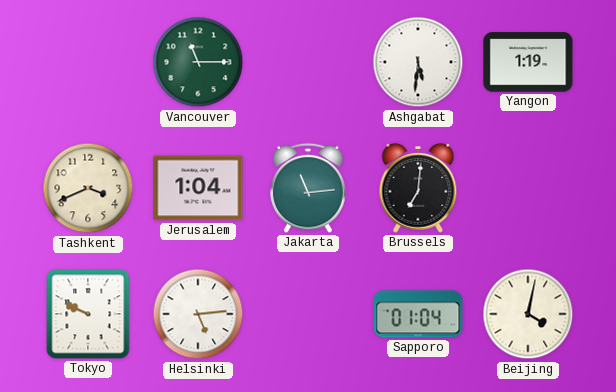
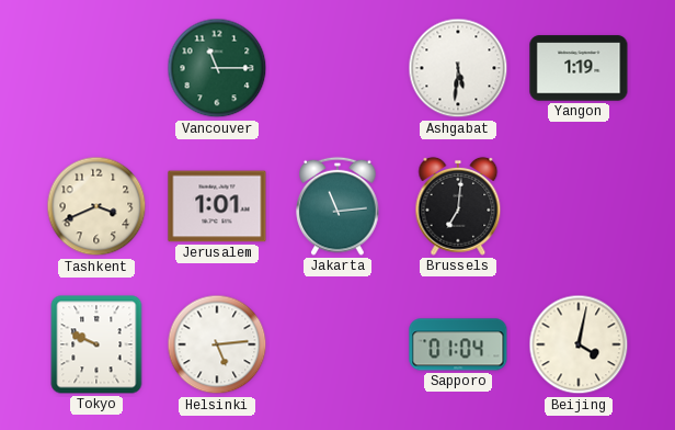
Jerusalem: 1:04 -> 1:01
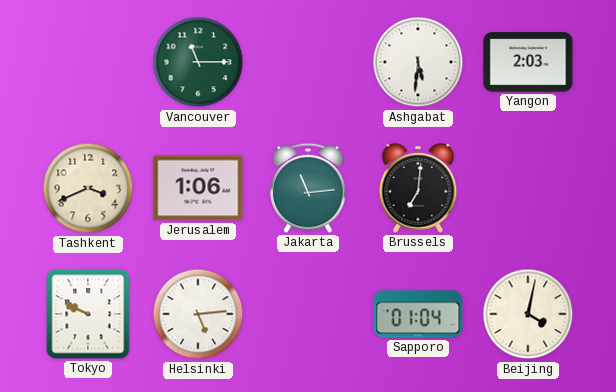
Yangon: 1:19 -> 2:03
Jerusalem: 1:01 -> 1:06
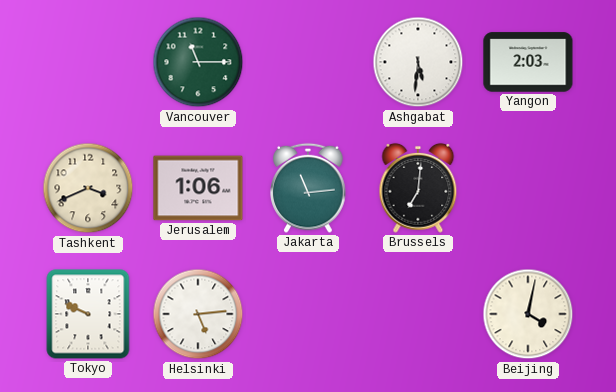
Sapporo: 01:04 -> none
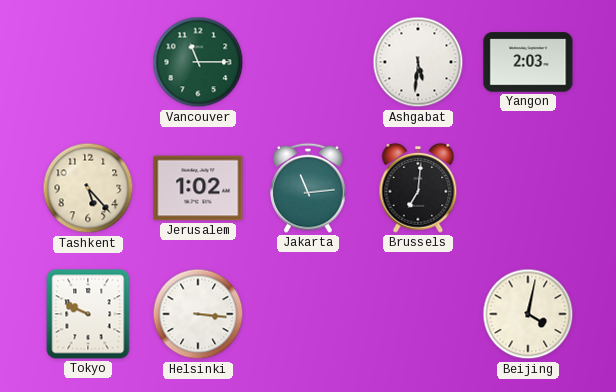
Tashkent: 3:41 -> 5:23
Jerusalem: 1:06 -> 1:02
Helsinki: 5:14 -> 3:16
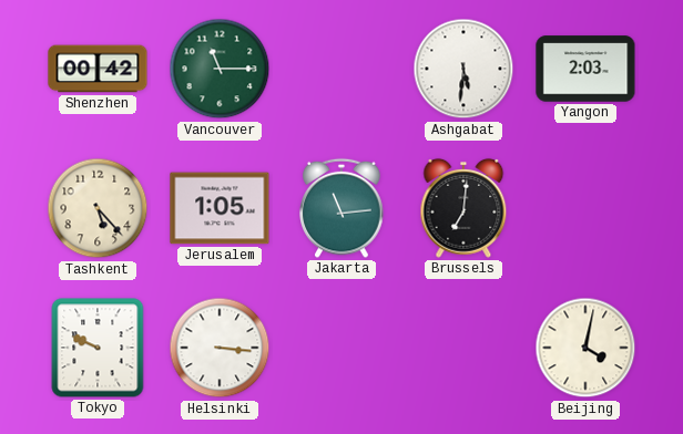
Shenzhen: none -> 00:42
Jerusalem: 1:02 -> 1:05
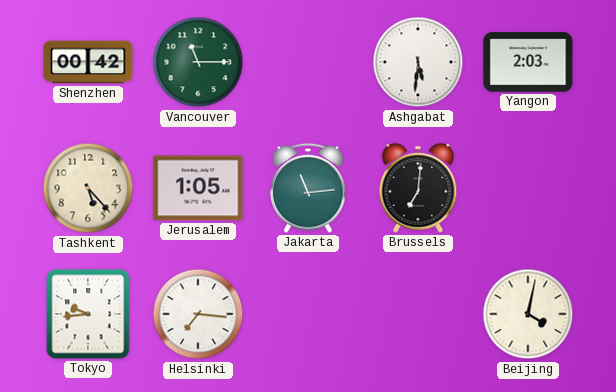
Tokyo: 9:49 -> 9:44
Helsinki: 3:16 -> 7:16
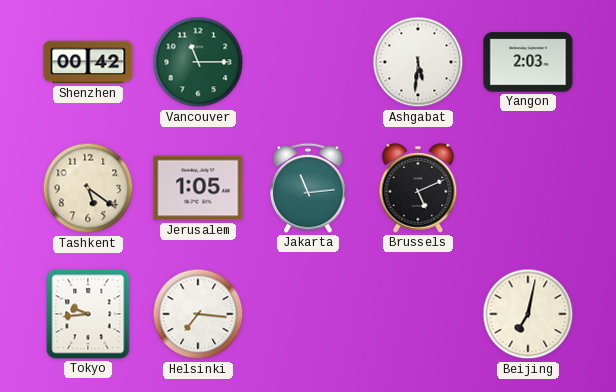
Tashkent: 5:23 -> 5:21
Brussels: 7:01 -> 5:11
Beijing: 4:02 -> 7:02
